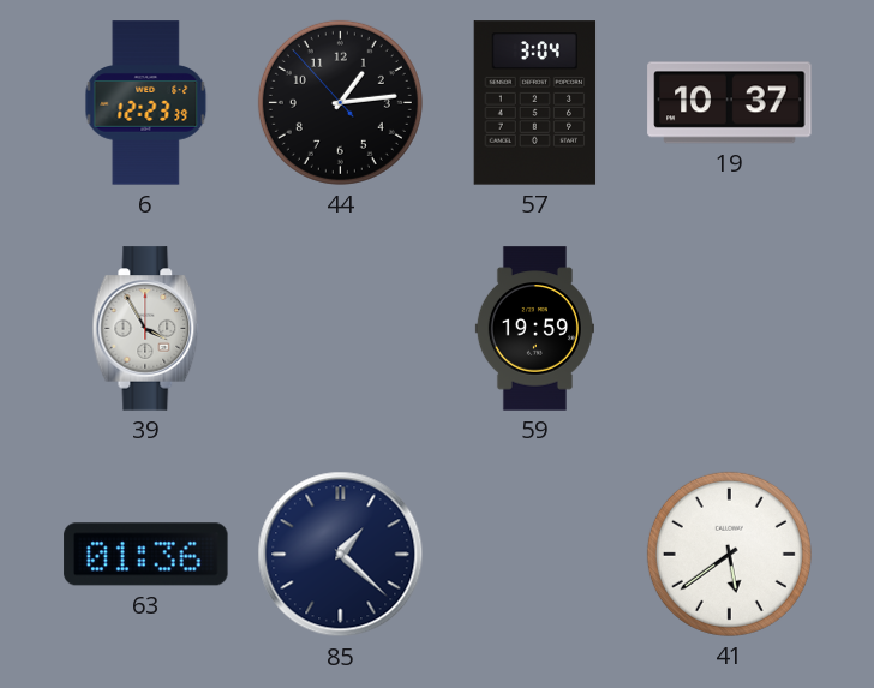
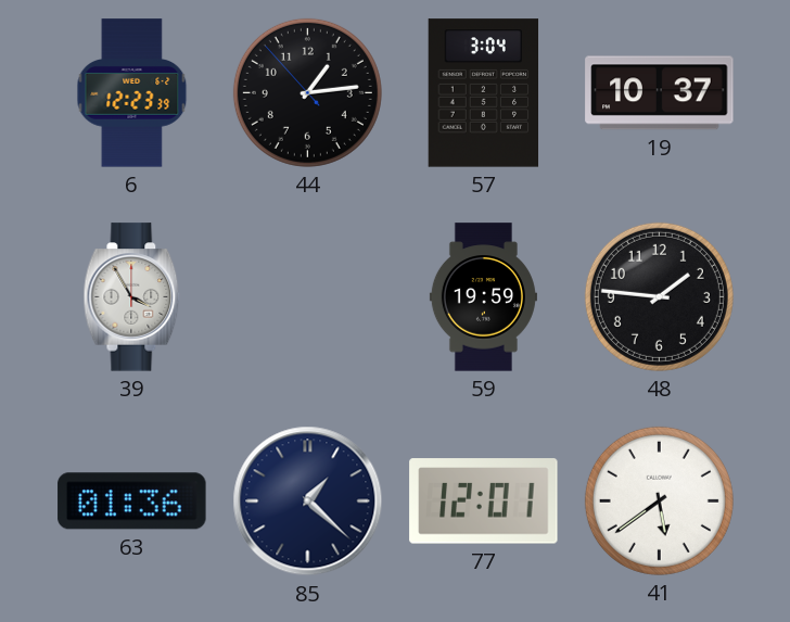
48: none -> 1:46
77: none -> 12:01
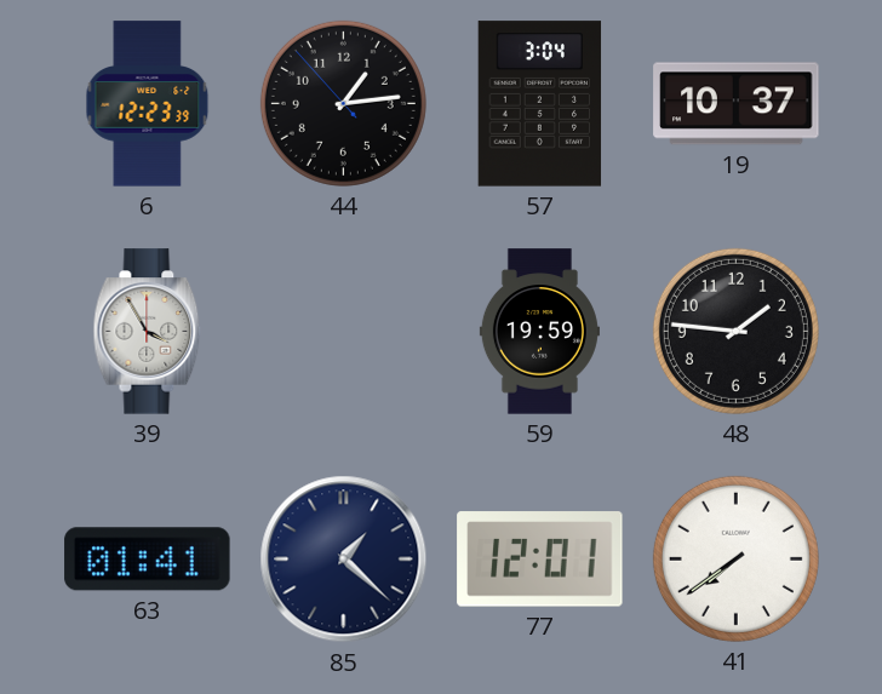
63: 01:36 -> 01:41
41: 5:39 -> 7:39
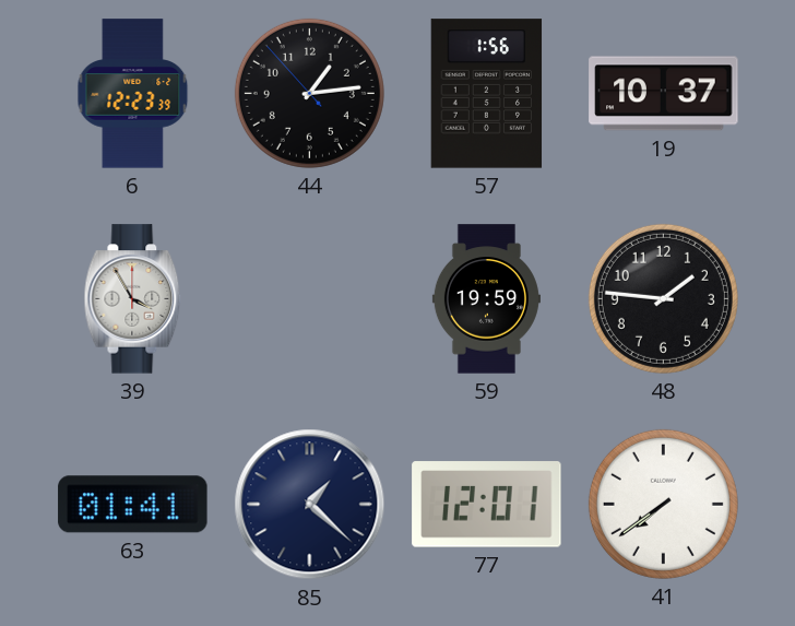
57: 3:04 -> 1:56
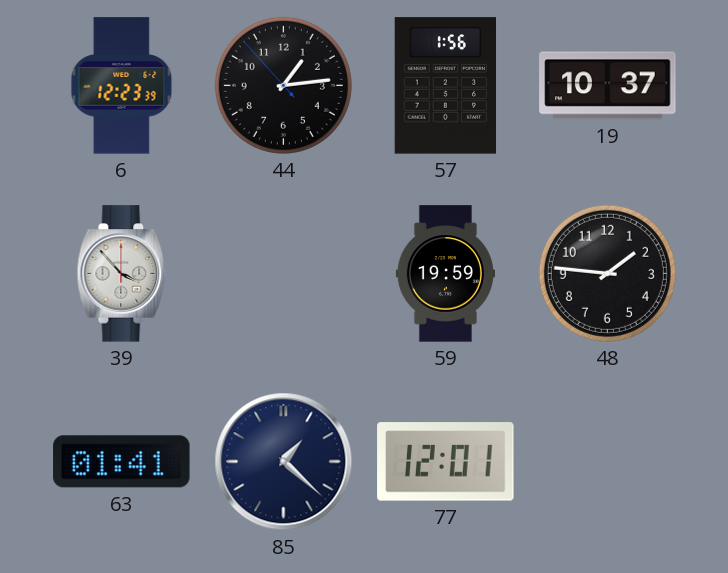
39: 3:55 -> 3:53
41: 7:39 -> none
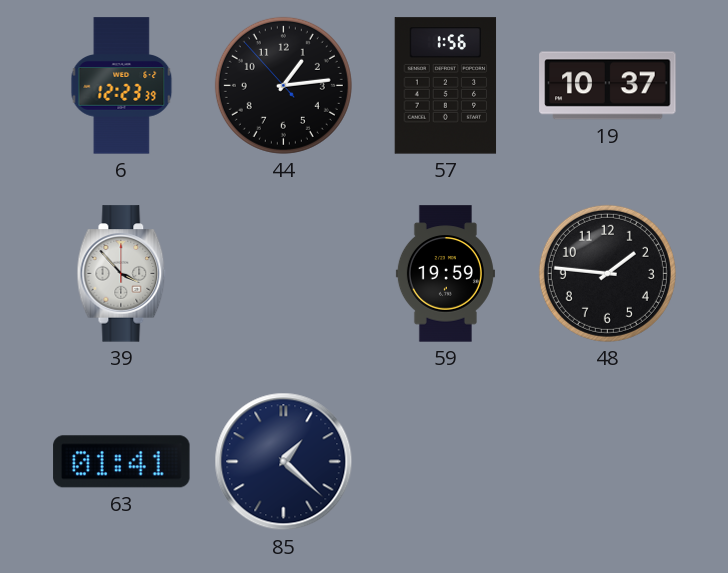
77: 12:01 -> none
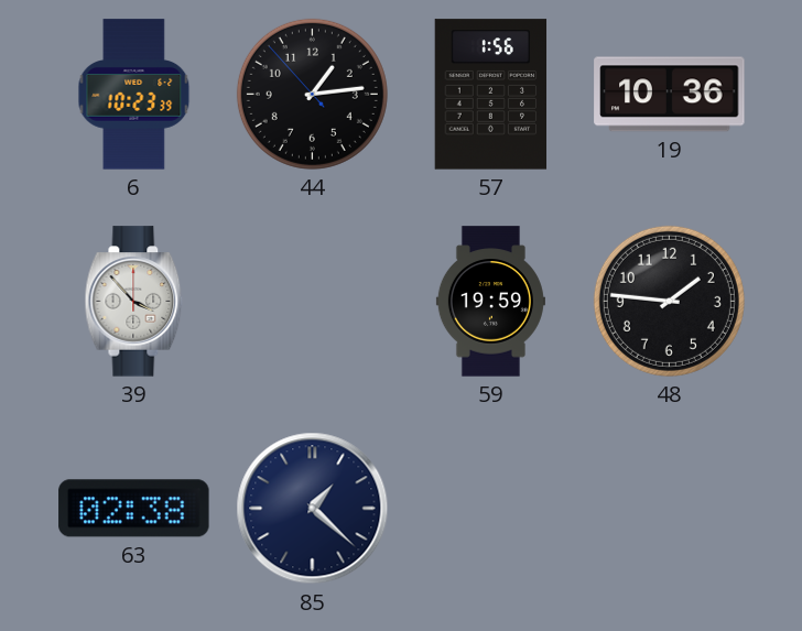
6: 12:23 -> 10:23
19: 10:37 -> 10:36
63: 01:41 -> 02:38
